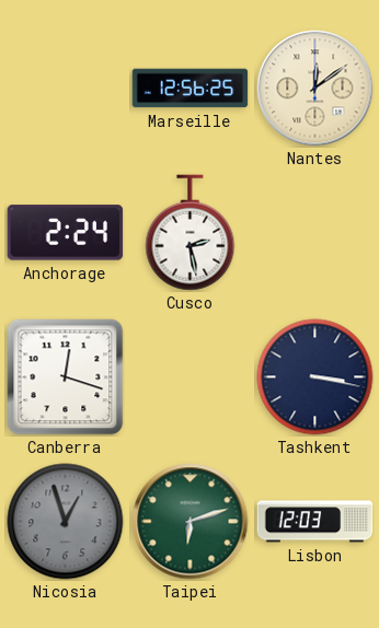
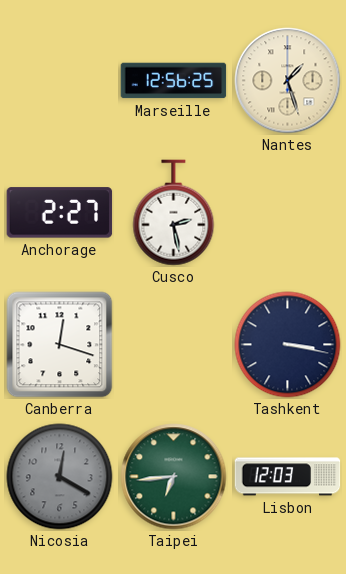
Nantes: 12:09 -> 1:27
Anchorage: 2:24 -> 2:27
Nicosia: 12:57 -> 12:20
Taipei: 6:12 -> 6:44
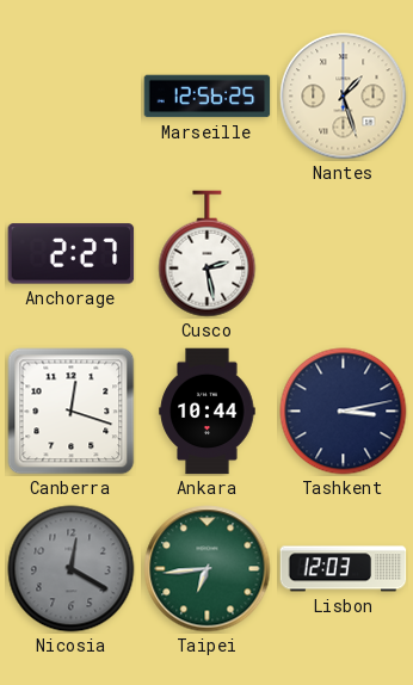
Ankara: none -> 10:44
Tashkent: 3:17 -> 3:13
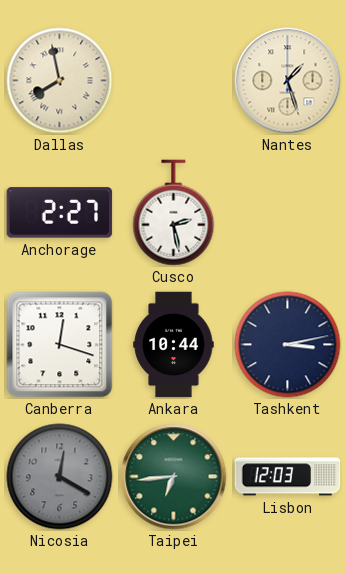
Dallas: none -> 7:58
Marseille: 12:56 -> none
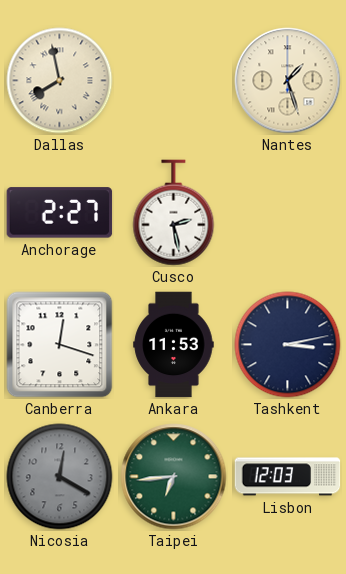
Ankara: 10:44 -> 11:53
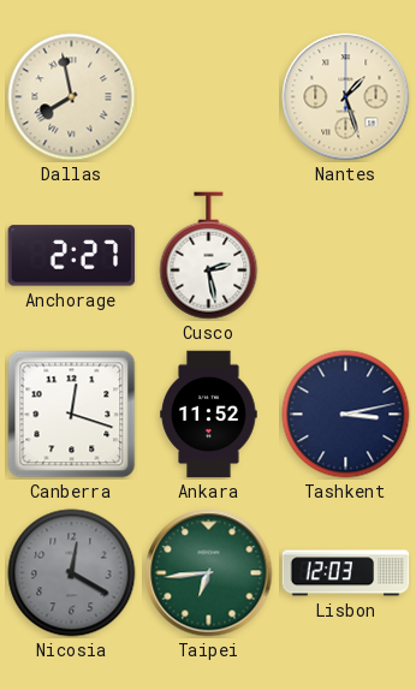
Ankara: 11:53 -> 11:52
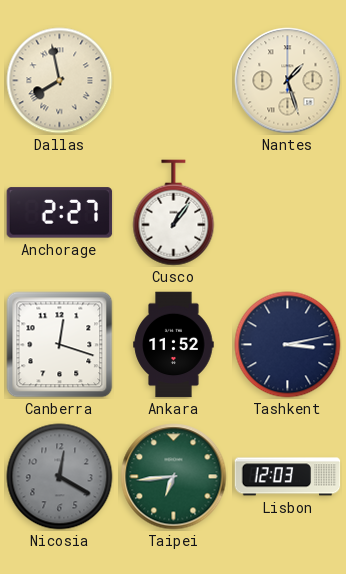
Cusco: 2:28 -> 1:06
